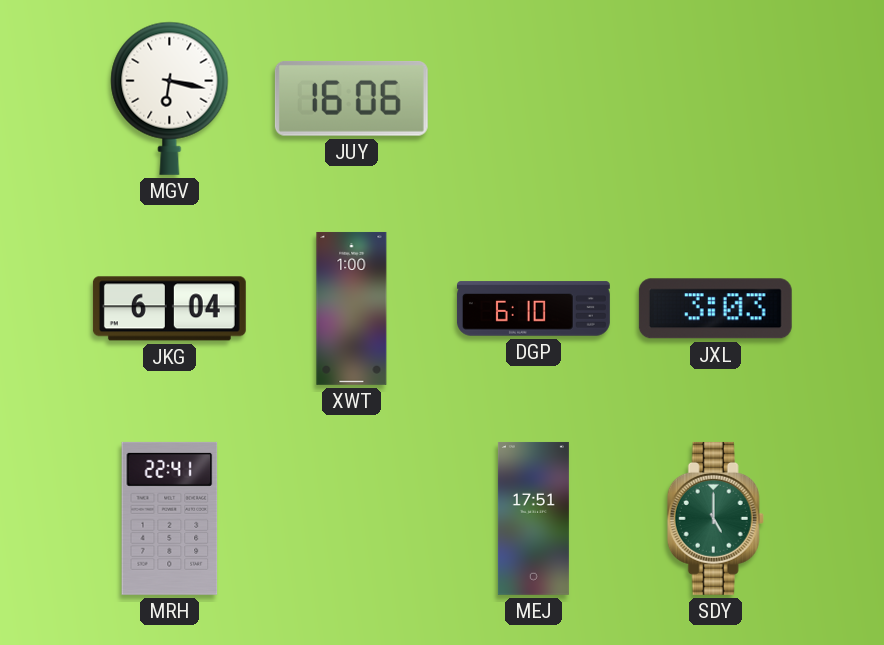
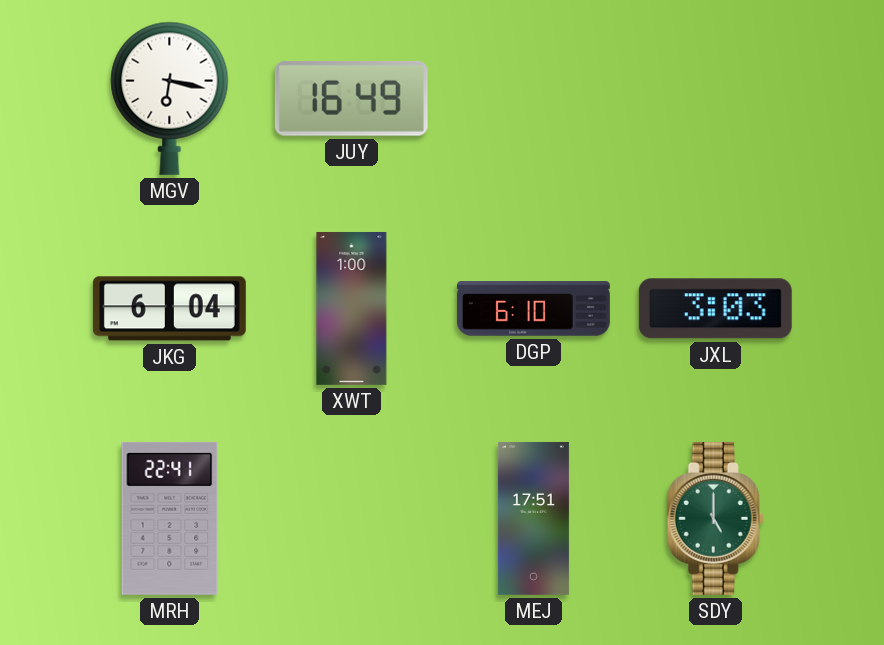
JUY: 16:06 -> 16:49
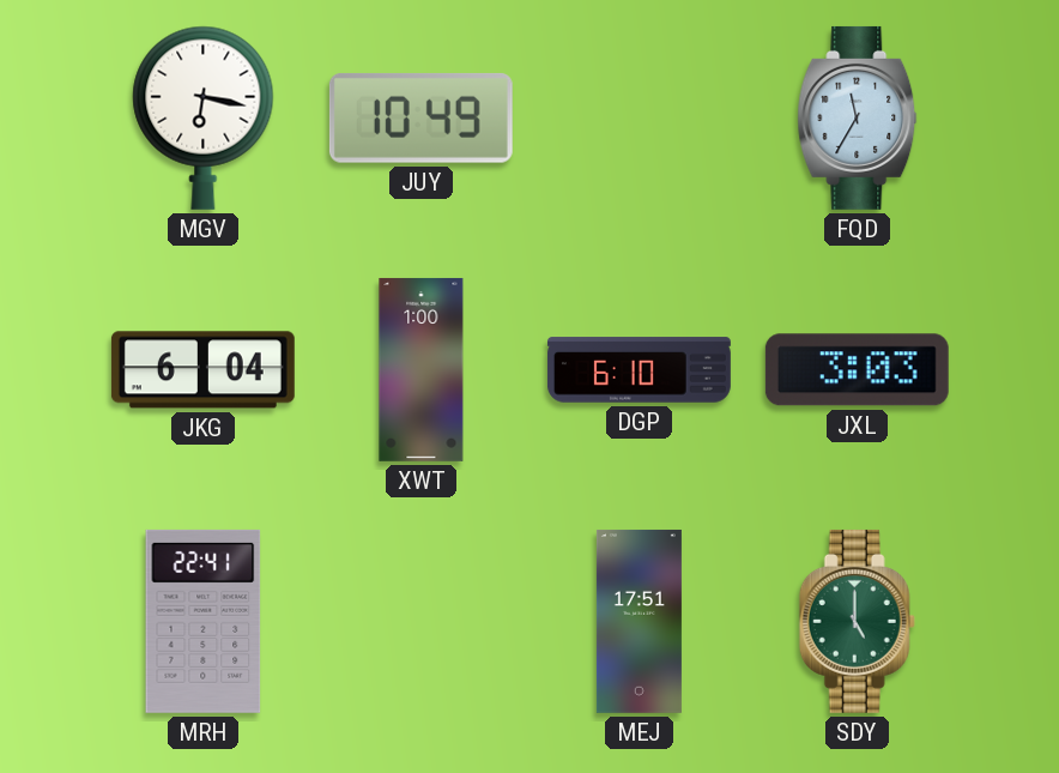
JUY: 16:49 -> 10:49
FQD: none -> 11:35
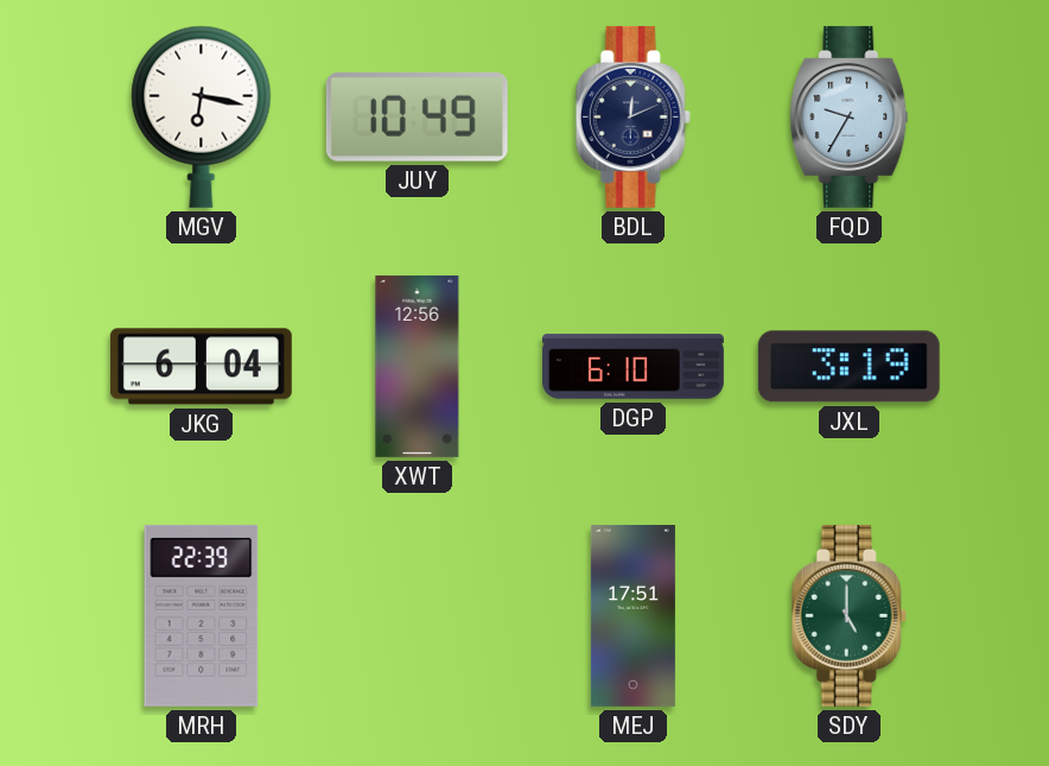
BDL: none -> 12:11
FQD: 11:35 -> 9:35
XWT: 1:00 -> 12:56
JXL: 3:03 -> 3:19
MRH: 22:41 -> 22:39
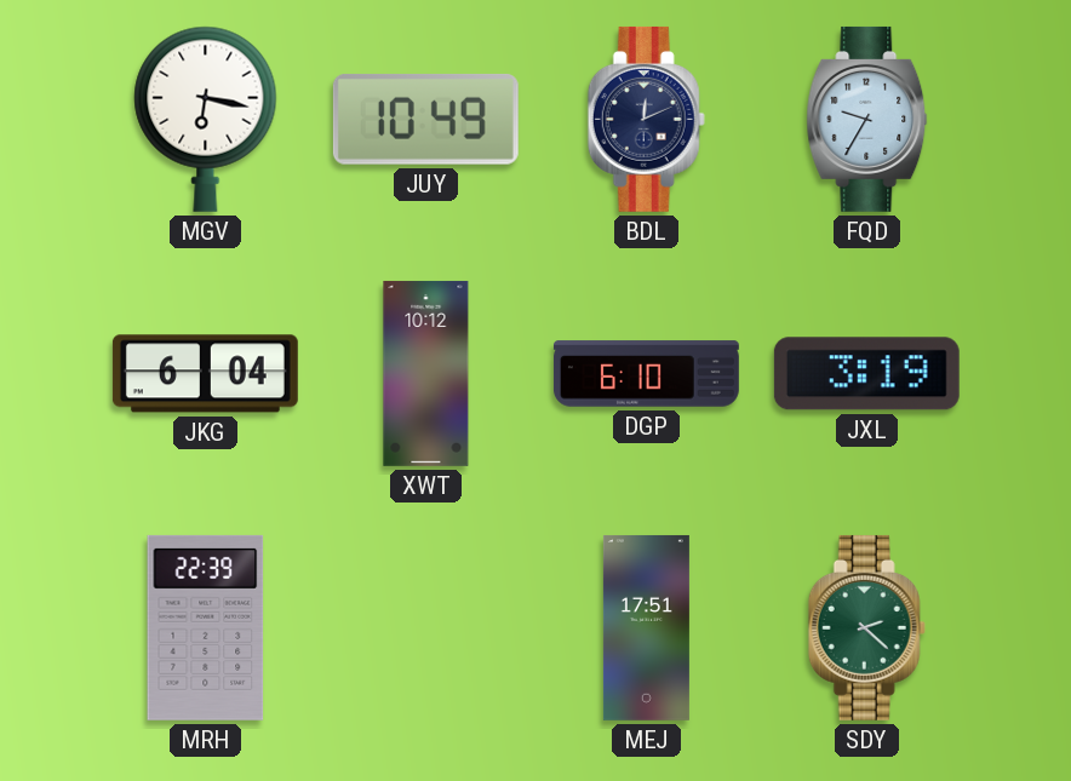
XWT: 12:56 -> 10:12
SDY: 5:00 -> 2:22
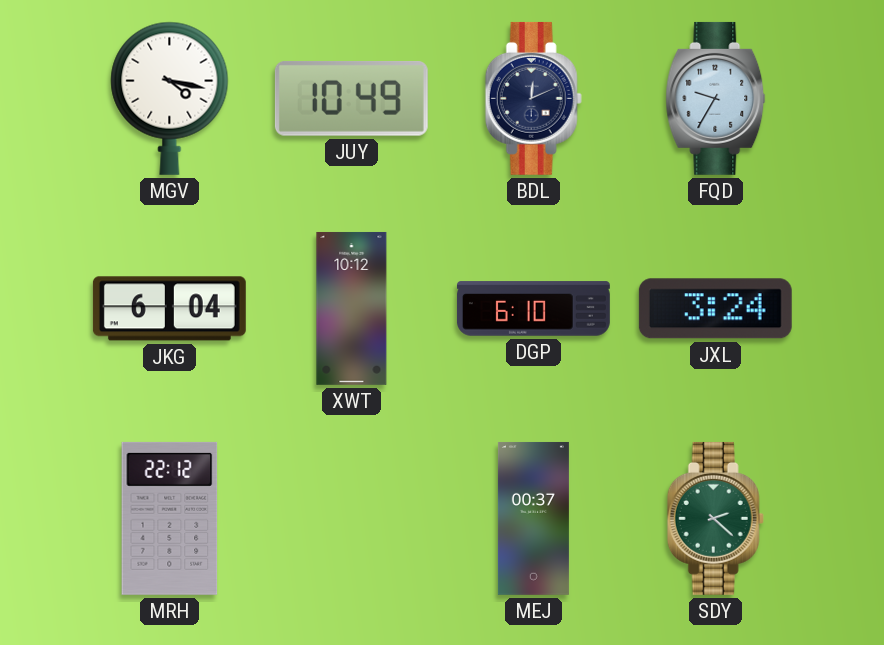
MGV: 6:17 -> 4:17
JXL: 3:19 -> 3:24
MRH: 22:39 -> 22:12
MEJ: 17:51 -> 00:37
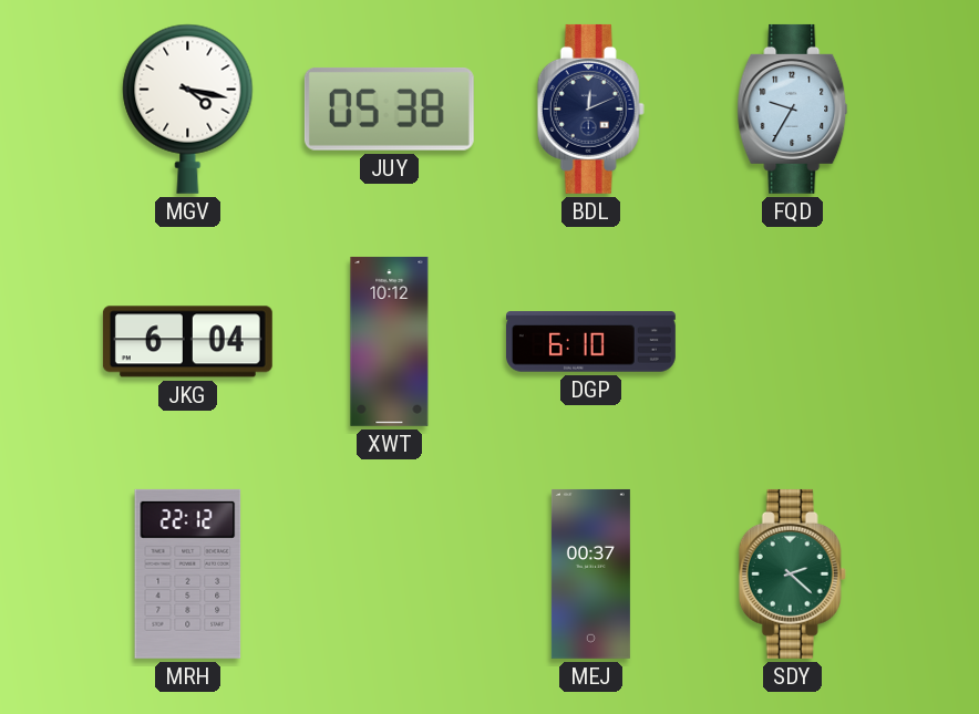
JUY: 10:49 -> 05:38
JXL: 3:24 -> none
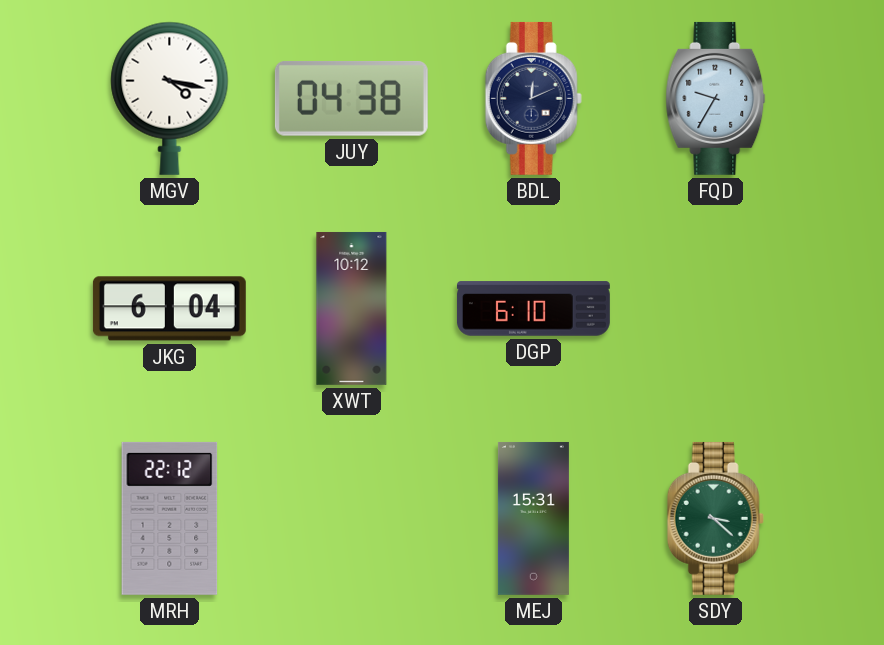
JUY: 05:38 -> 04:38
MEJ: 00:37 -> 15:31
SDY: 2:22 -> 3:22
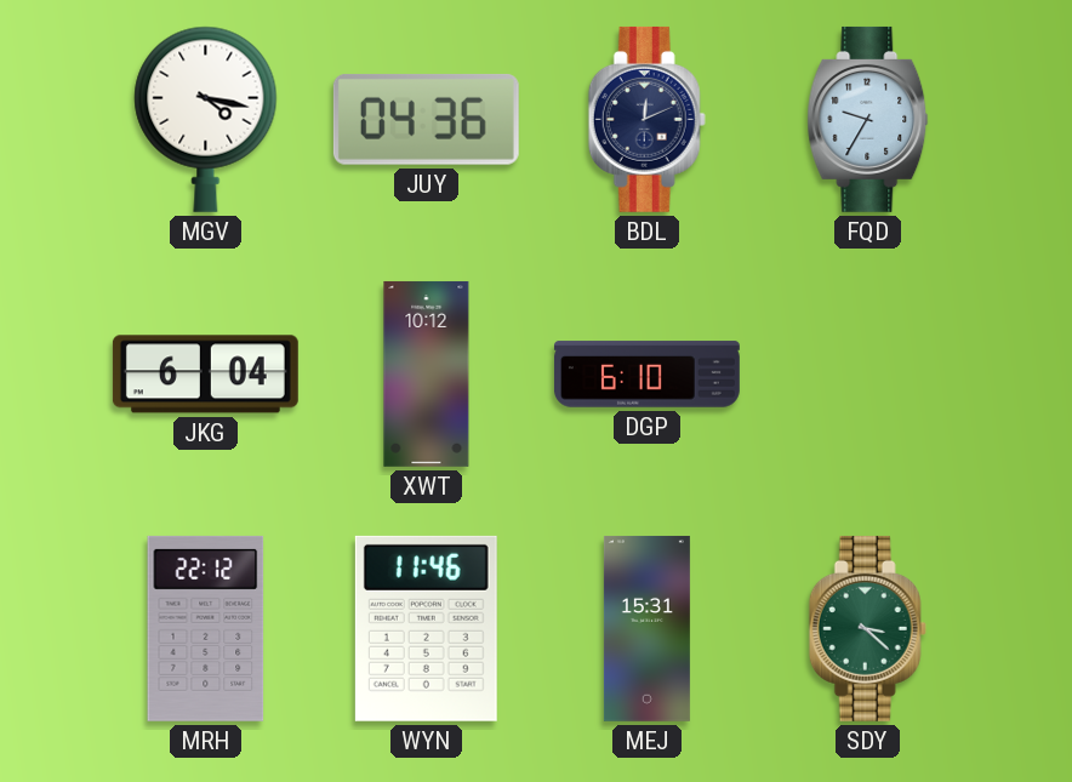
JUY: 04:38 -> 04:36
WYN: none -> 11:46
